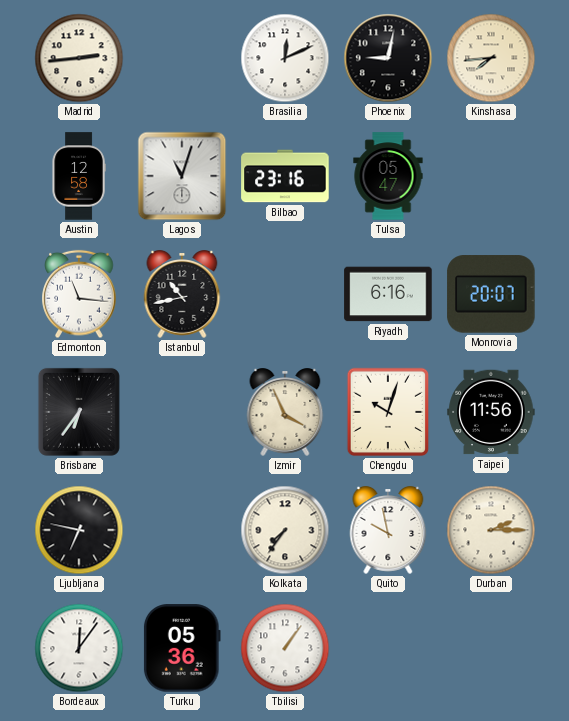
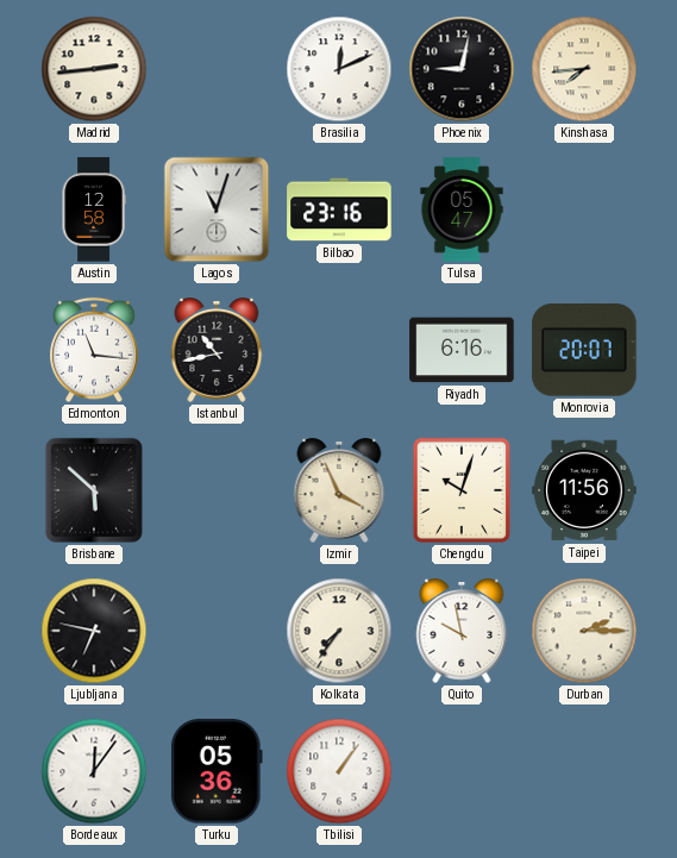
Brisbane: 6:36 -> 5:52
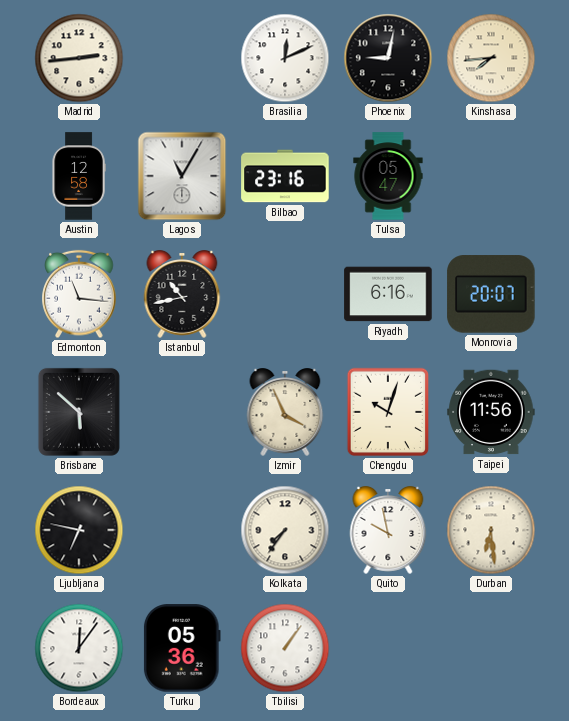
Lagos: 11:03 -> 11:05
Durban: 2:15 -> 6:29
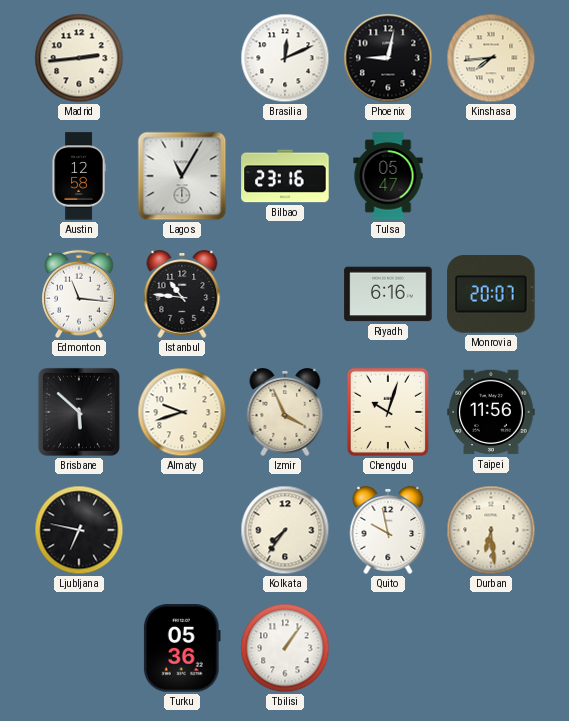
Istanbul: 10:43 -> 10:46
Almaty: none -> 9:42
Bordeaux: 12:06 -> none
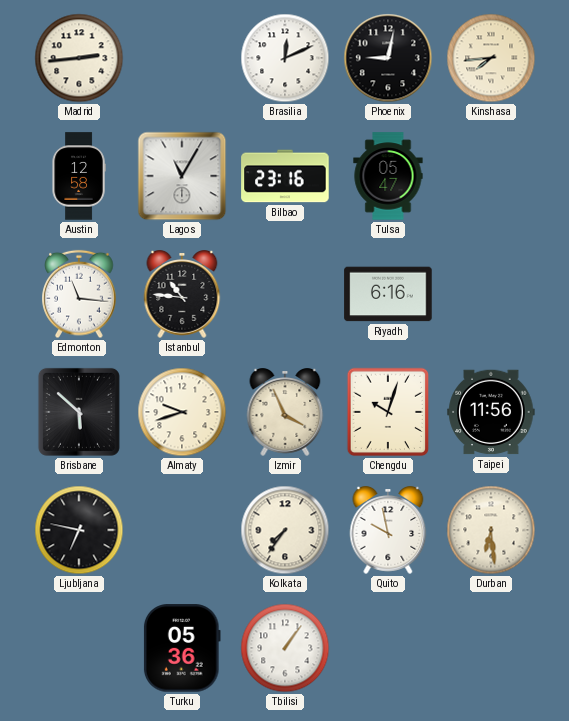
Monrovia: 20:07 -> none
